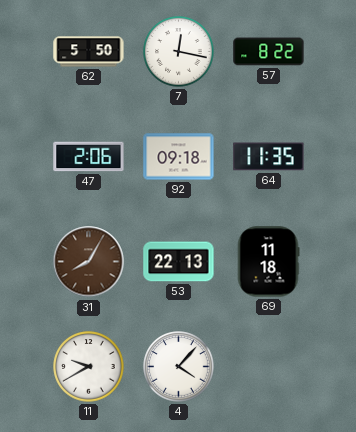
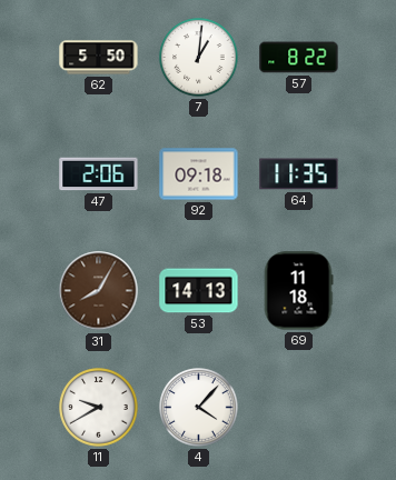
7: 12:17 -> 1:01
53: 22:13 -> 14:13
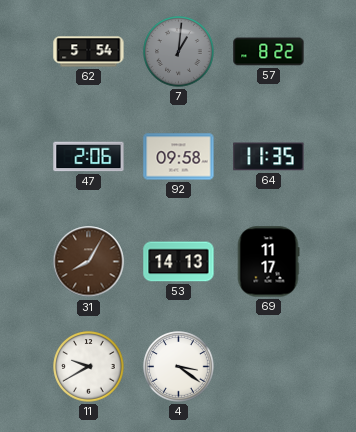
62: 5:50 -> 5:54
7 dial: white -> grey
92: 09:18 -> 09:58
69: 11:18 -> 11:17
4: 4:07 -> 3:21
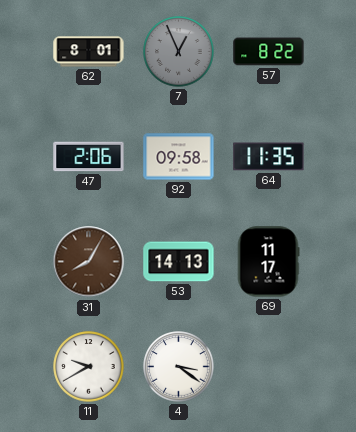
62: 5:54 -> 8:01
7: 1:01 -> 12:56
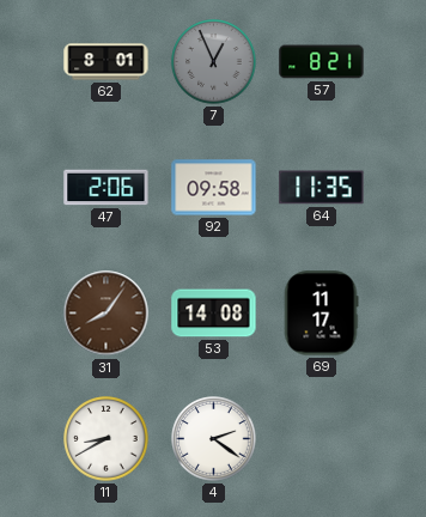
57: 8:22 -> 8:21
31: 8:05 -> 8:06
53: 14:13 -> 14:08
11: 9:40 -> 8:40
4: 3:21 -> 2:21
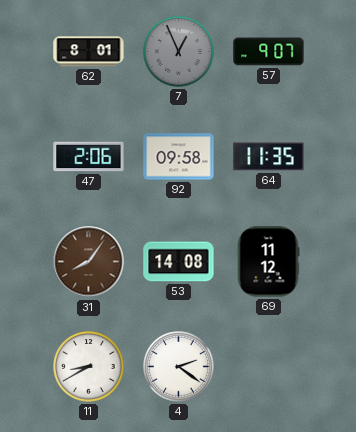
57: 8:21 -> 9:07
69: 11:17 -> 11:12
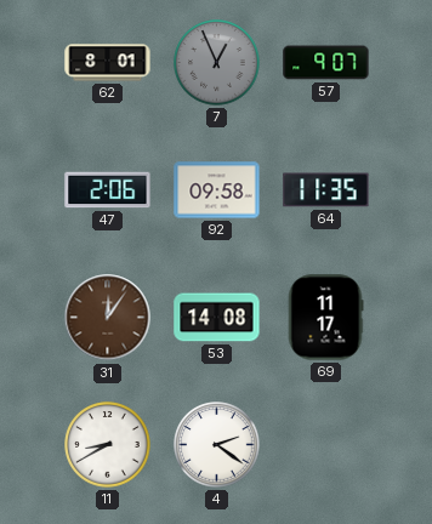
31: 8:06 -> 12:06
69: 11:12 -> 11:17
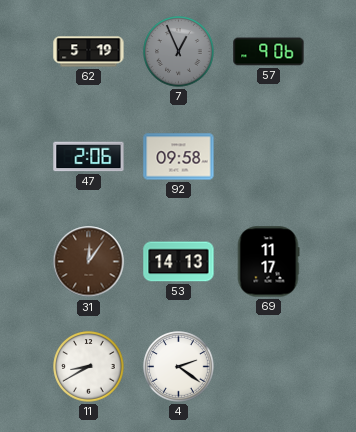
62: 8:01 -> 5:19
57: 9:07 -> 9:06
64: 11:35 -> none
53: 14:08 -> 14:13
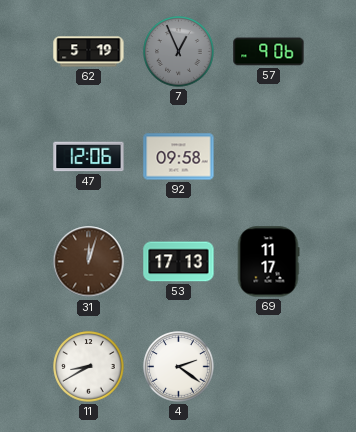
47: 2:06 -> 12:06
31: 12:06 -> 12:03
53: 14:13 -> 17:13
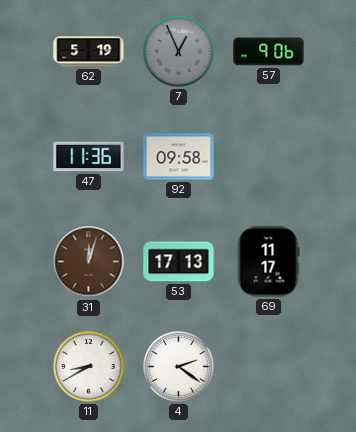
47: 12:06 -> 11:36
